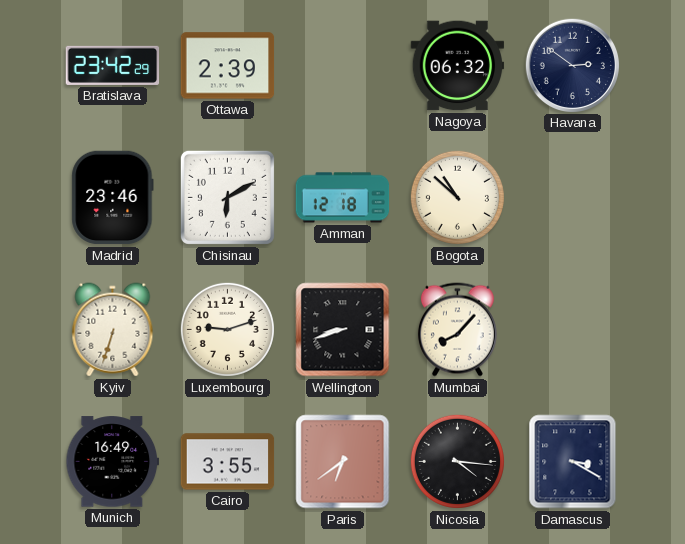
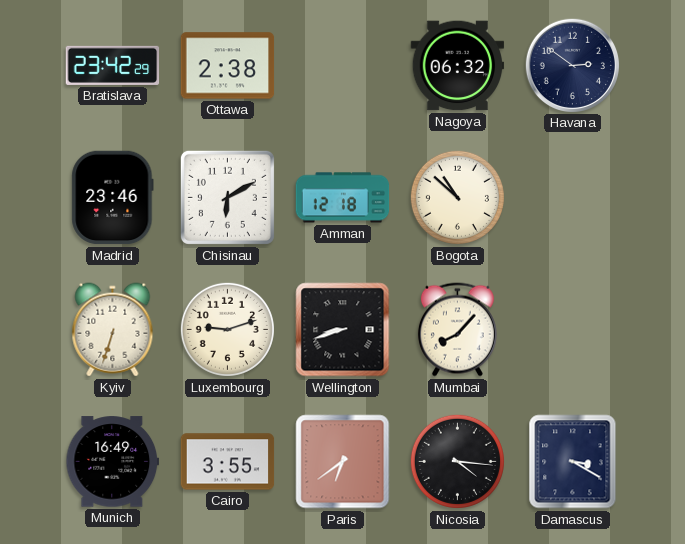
Ottawa: 2:39 -> 2:38
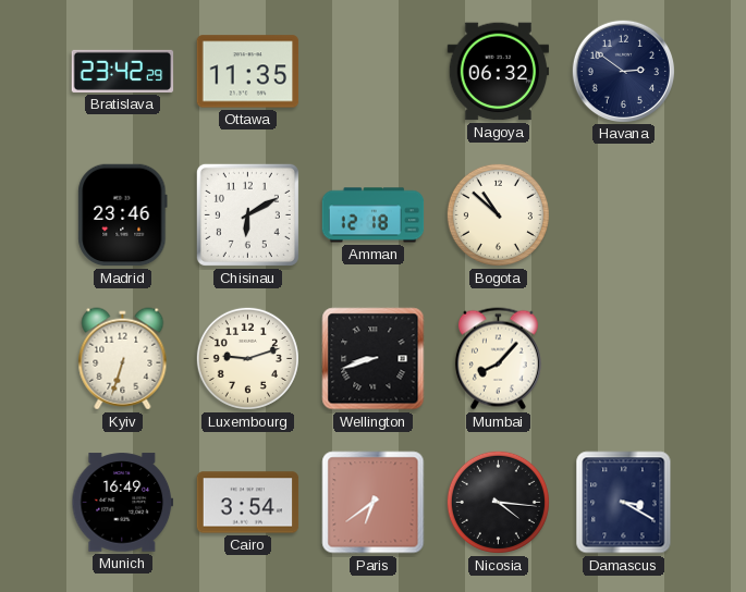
Ottawa: 2:38 -> 11:35
Cairo: 3:55 -> 3:54
